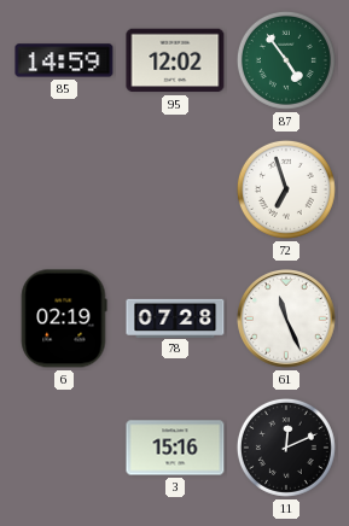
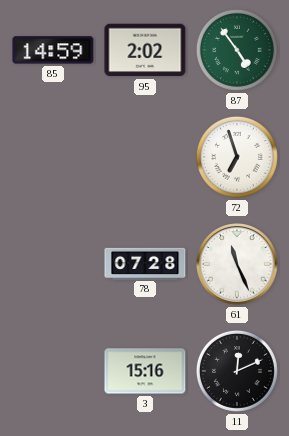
95: 12:02 -> 2:02
6: 02:19 -> none
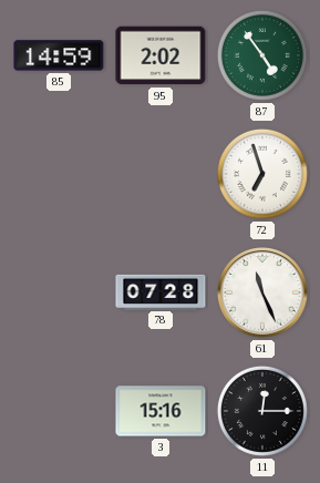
11: 12:11 -> 12:15
